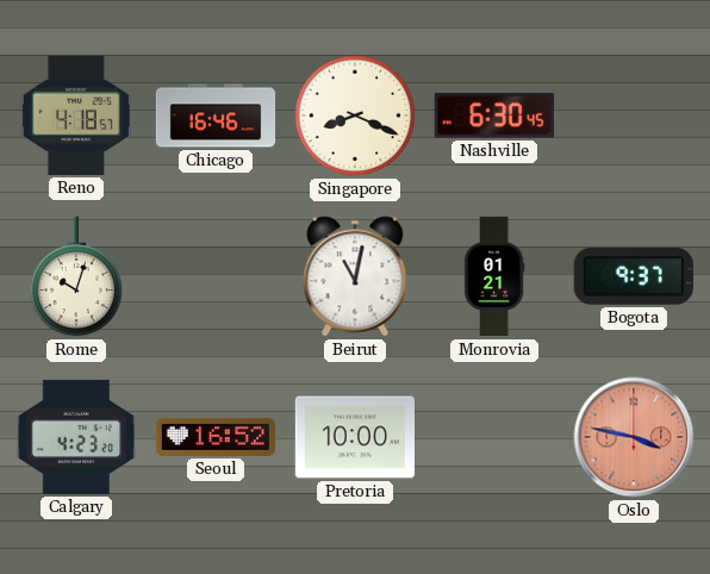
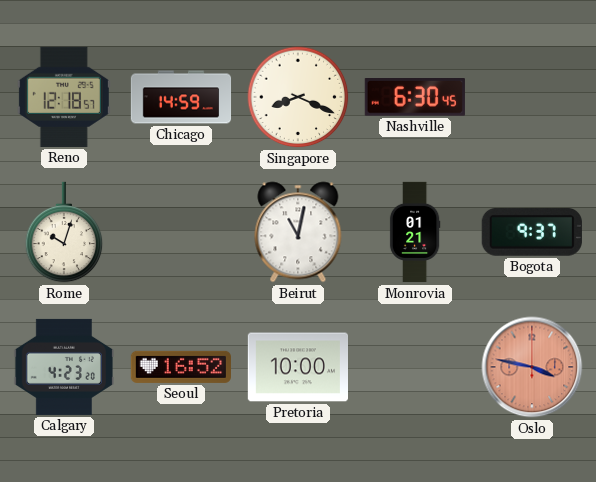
Reno: 4:18 -> 12:18
Chicago: 16:46 -> 14:59
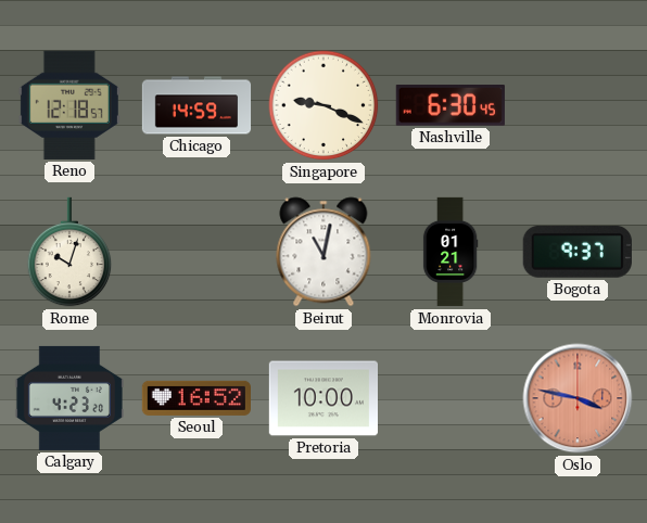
Singapore: 8:19 -> 9:19
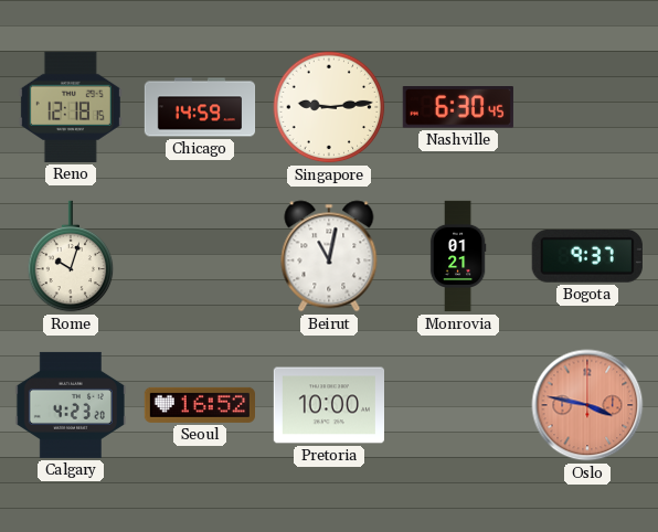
Reno: 12:18:57 -> 12:18:15
Singapore: 9:19 -> 9:14
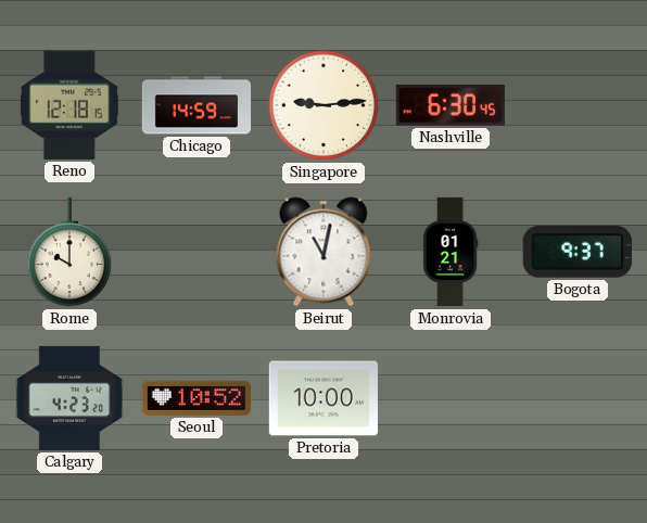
Rome: 10:03 -> 10:00
Seoul: 16:52 -> 10:52
Oslo: 3:47 -> none
